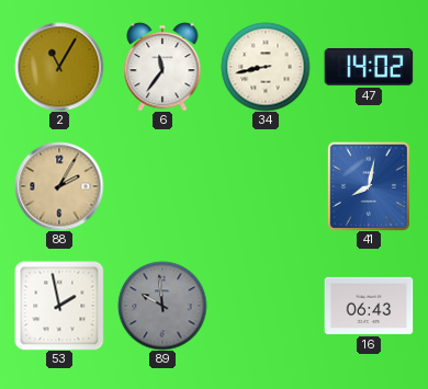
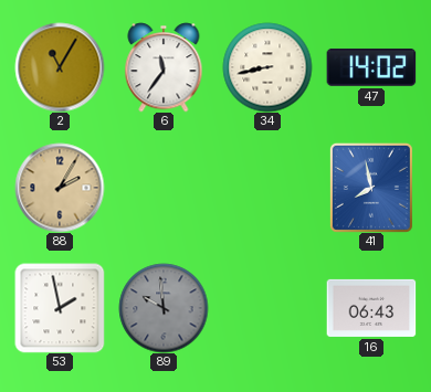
41: 8:02 -> 7:58
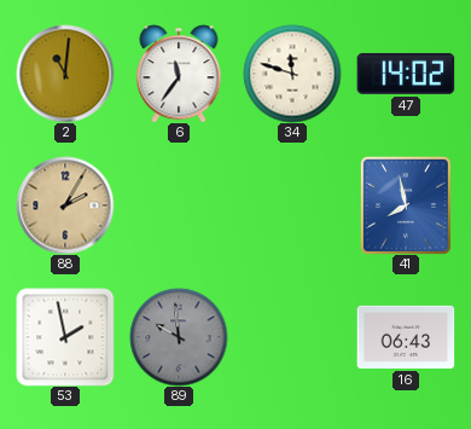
2: 11:05 -> 11:01
34: 8:43 -> 11:48
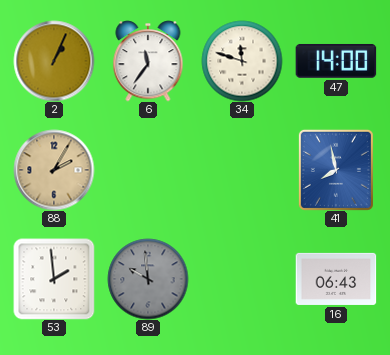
2: 11:01 -> 1:04
47: 14:02 -> 14:00
53: 1:58 -> 1:59
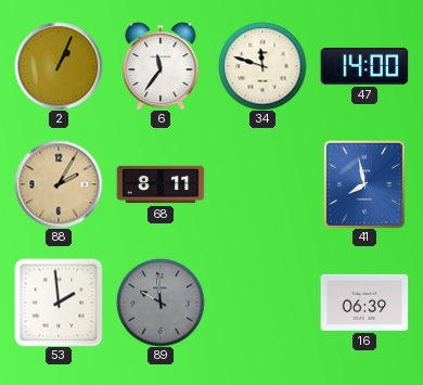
68: none -> 8:11
16: 06:43 -> 06:39
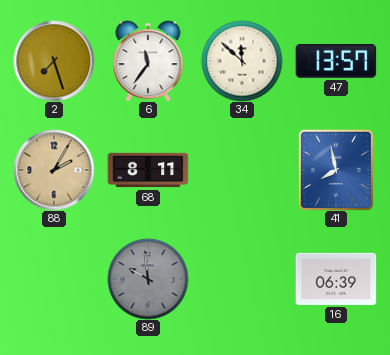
2: 1:04 -> 7:27
34: 11:48 -> 11:52
47: 14:00 -> 13:57
53: 1:59 -> none
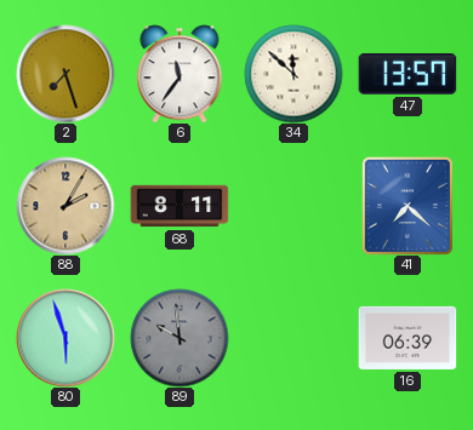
41: 7:58 -> 7:22
80: none -> 5:57
